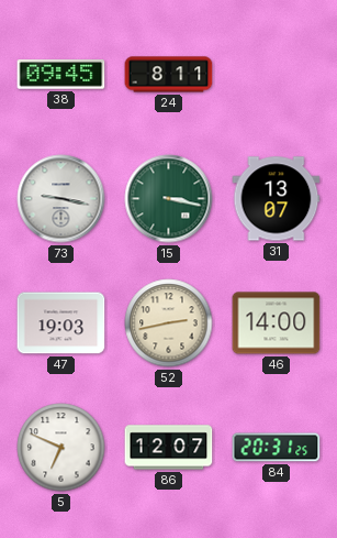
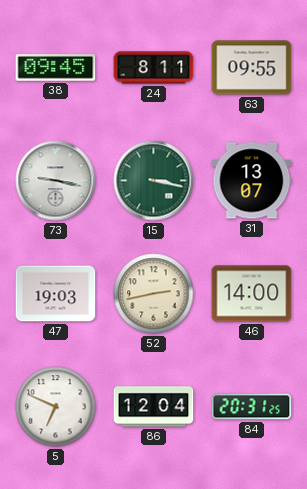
63: none -> 09:55
86: 12:07 -> 12:04
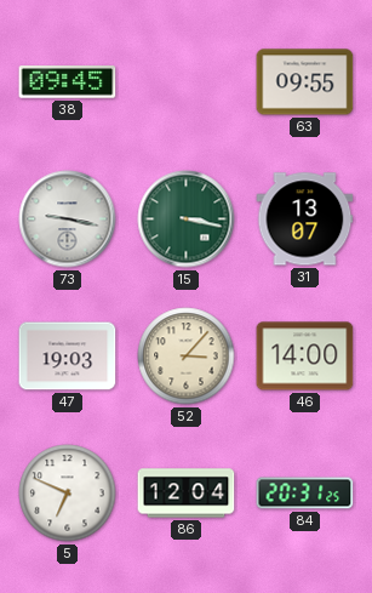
24: 8:11 -> none
52: 2:43 -> 3:07
